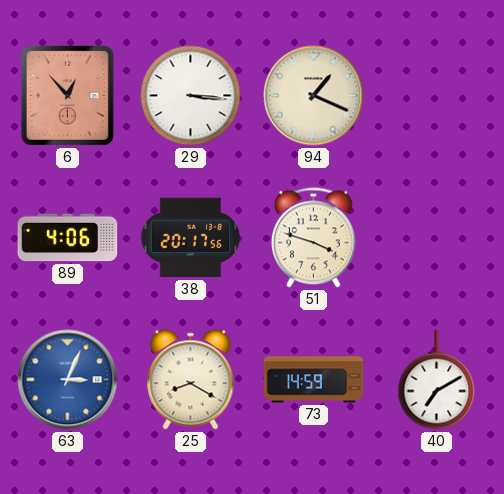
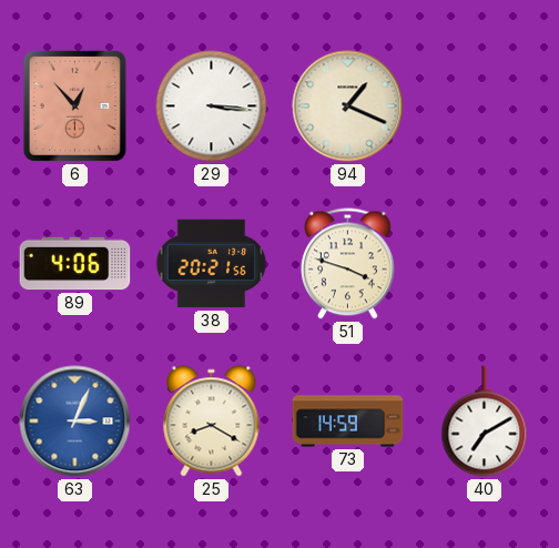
38: 20:17 -> 20:21
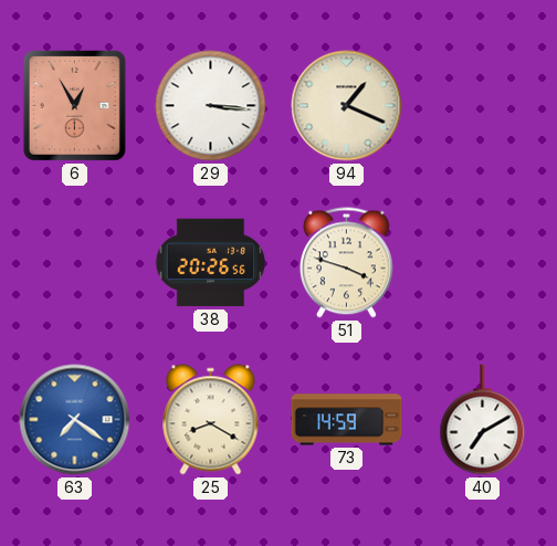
6: 12:53 -> 12:55
89: 4:06 -> none
38: 20:21 -> 20:26
63: 3:04 -> 7:21
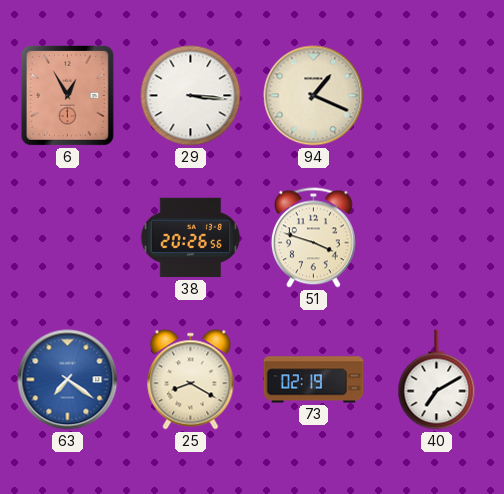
73: 14:59 -> 02:19
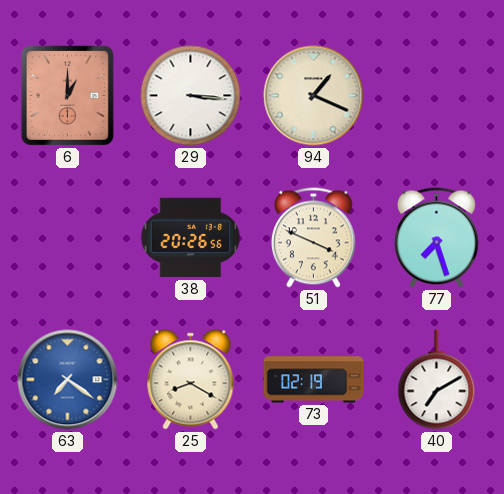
6: 12:55 -> 1:00
51: 3:48 -> 3:49
77: none -> 7:27
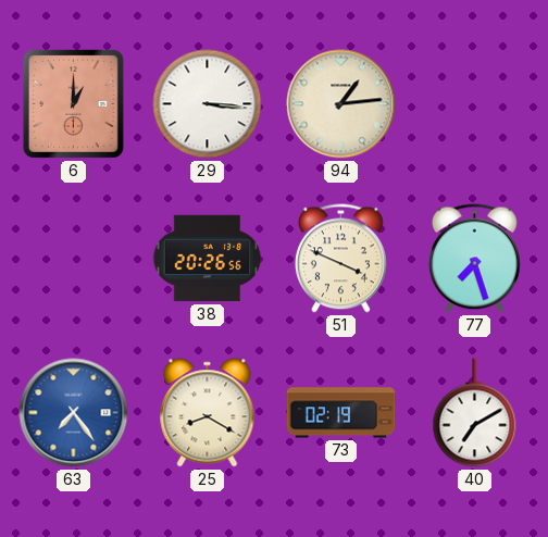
94: 1:19 -> 1:14
63: 7:21 -> 7:24
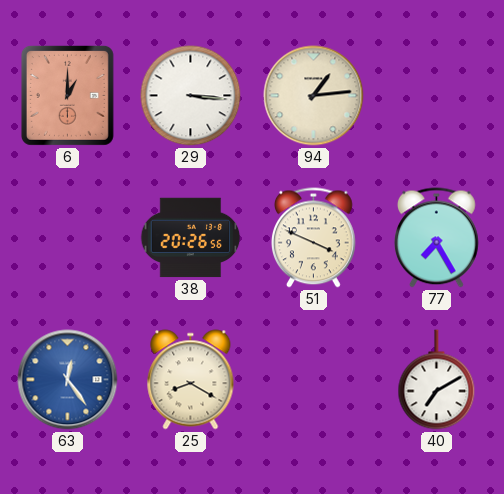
77: 7:27 -> 7:25
63: 7:24 -> 12:24
73: 02:19 -> none
